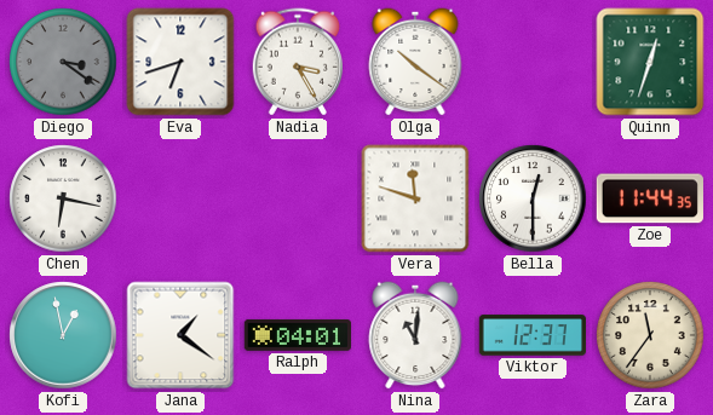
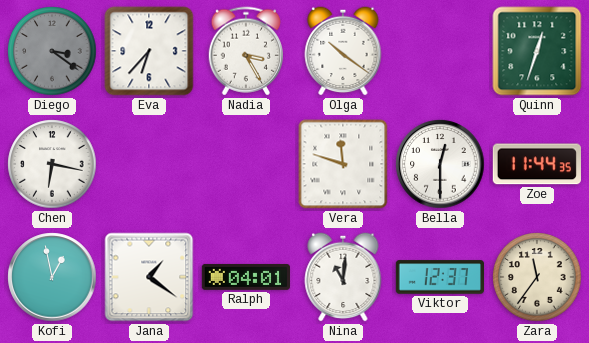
Eva: 6:42 -> 6:37
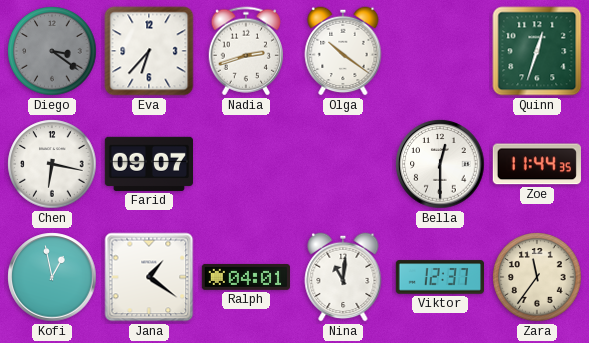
Nadia: 3:25 -> 2:42
Farid: none -> 09:07
Vera: 11:48 -> none
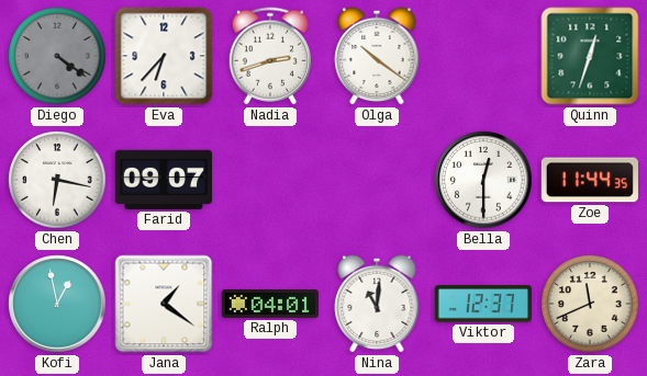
Diego: 3:21 -> 4:21
Zara: 11:36 -> 11:41
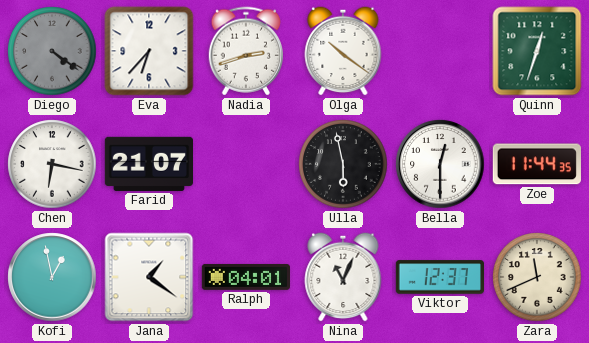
Farid: 09:07 -> 21:07
Ulla: none -> 5:58
Nina: 11:01 -> 11:04
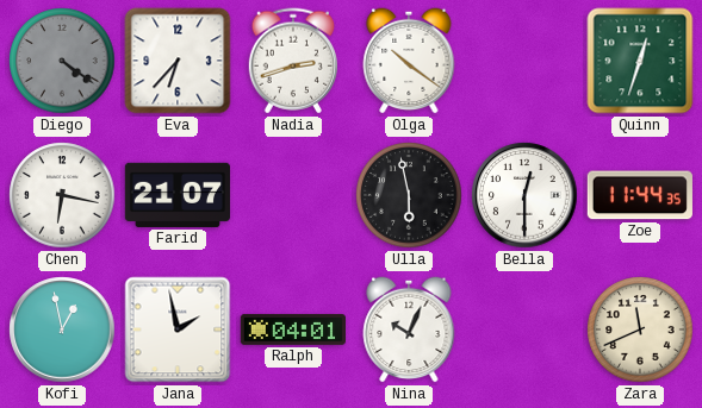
Jana: 1:21 -> 1:58
Nina: 11:04 -> 10:04
Viktor: 12:37 -> none
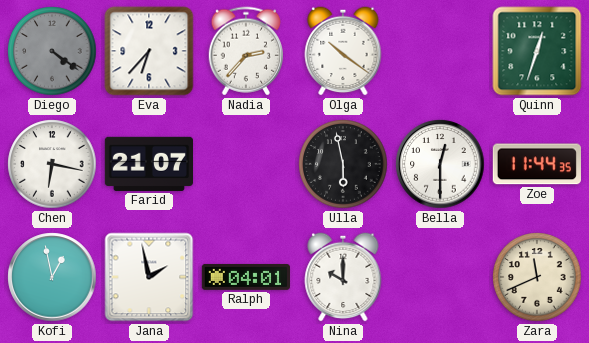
Nadia: 2:42 -> 2:37
Nina: 10:04 -> 10:00
